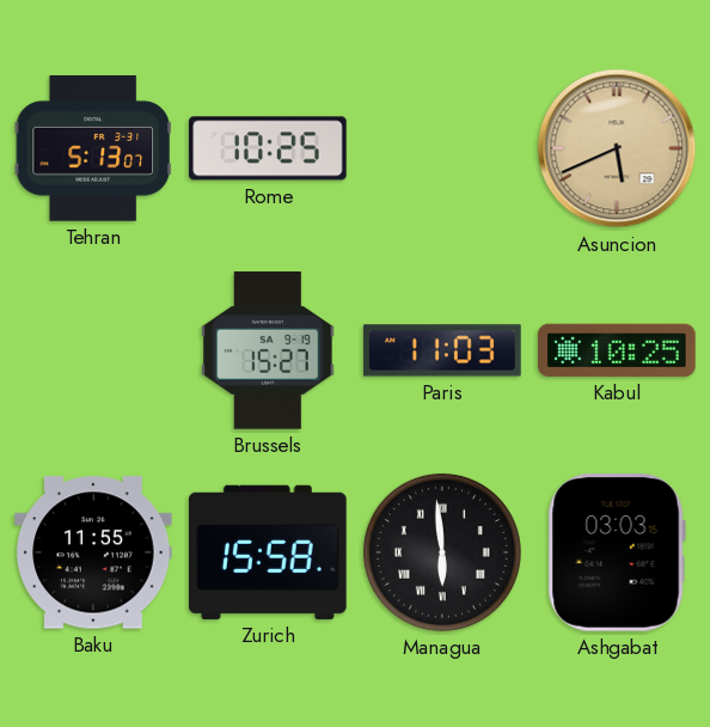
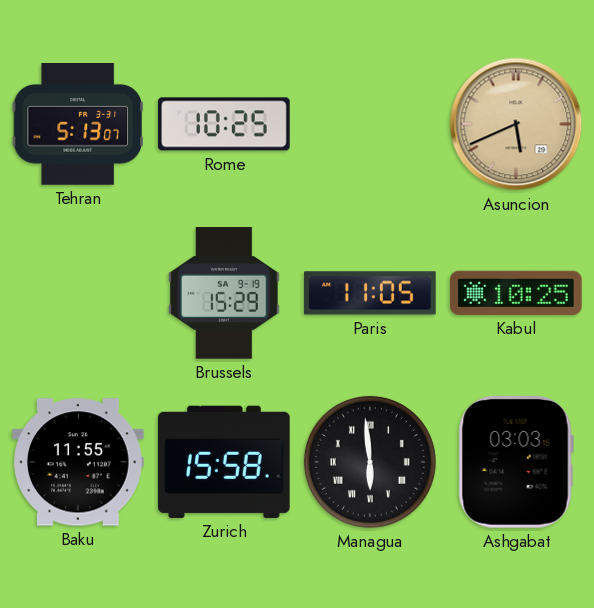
Brussels: 15:27 -> 15:29
Paris: 11:03 -> 11:05
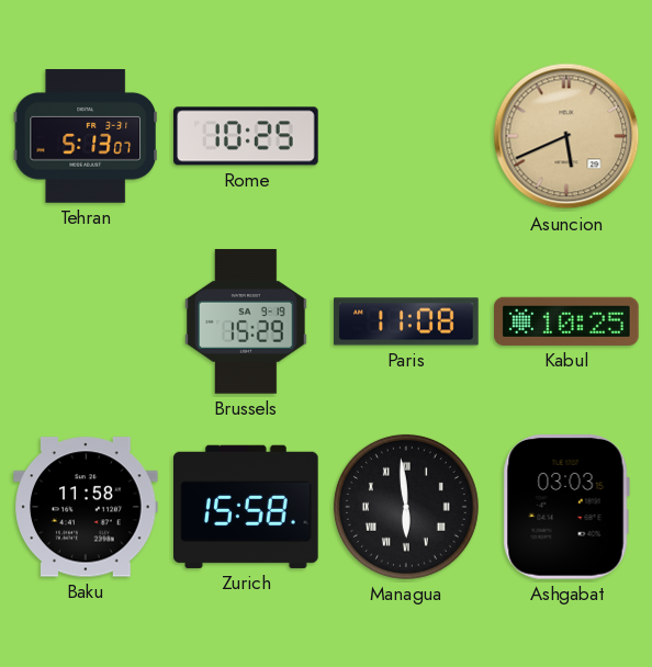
Paris: 11:05 -> 11:08
Baku: 11:55 -> 11:58
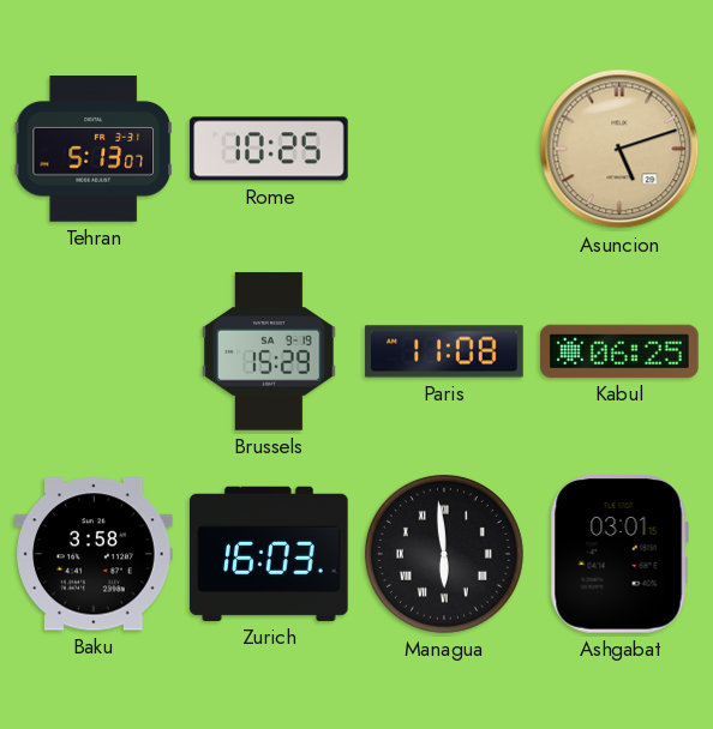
Asuncion: 5:41 -> 5:12
Kabul: 10:25 -> 06:25
Baku: 11:58 -> 3:58
Zurich: 15:58 -> 16:03
Ashgabat: 03:03 -> 03:01
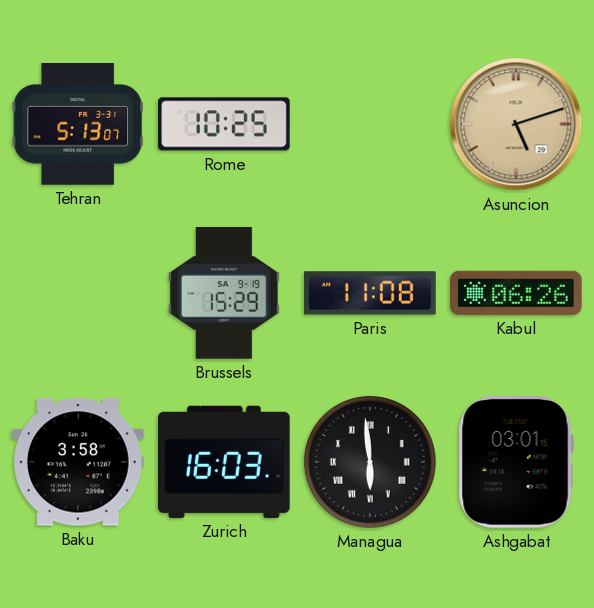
Kabul: 06:25 -> 06:26
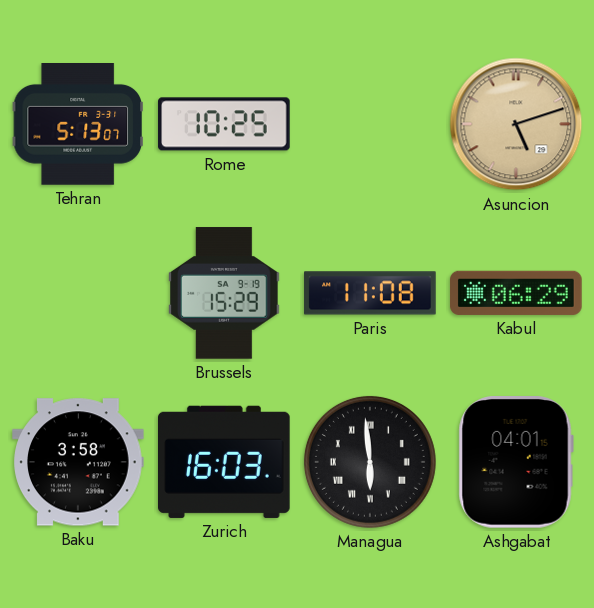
Kabul: 06:26 -> 06:29
Ashgabat: 03:01 -> 04:01
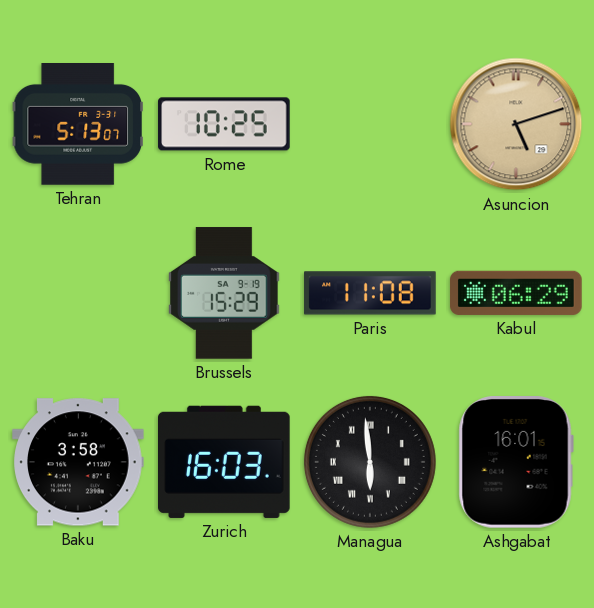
Ashgabat: 04:01 -> 16:01
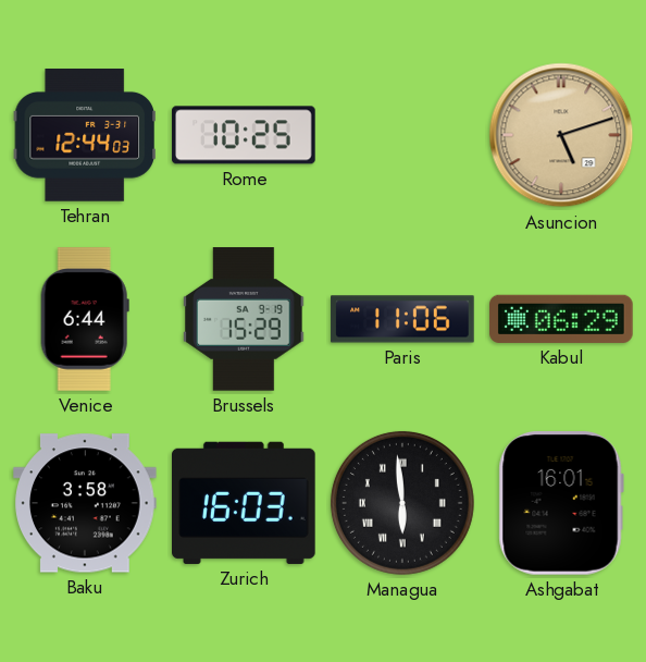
Tehran: 5:13 -> 12:44
Venice: none -> 6:44
Paris: 11:08 -> 11:06
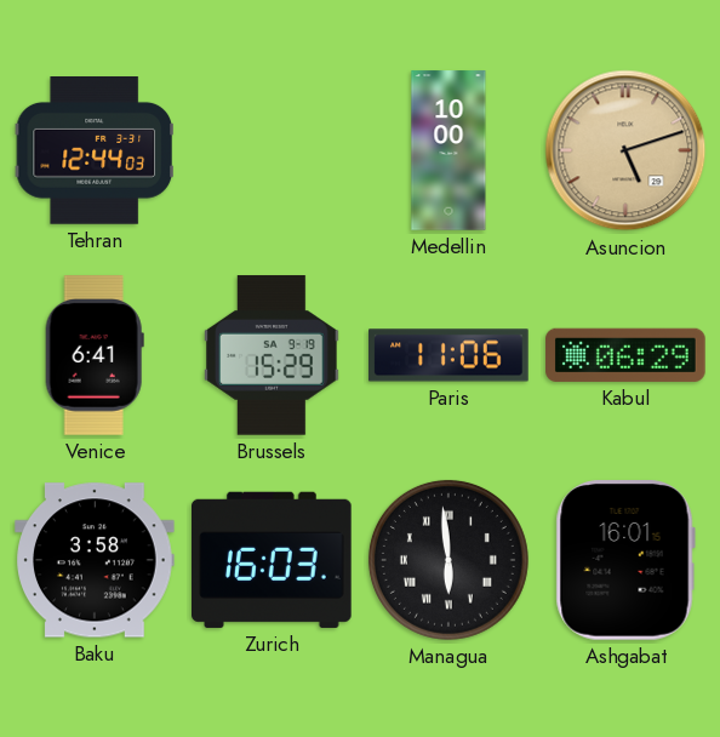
Rome: 10:25 -> none
Medellin: none -> 10:00
Venice: 6:44 -> 6:41
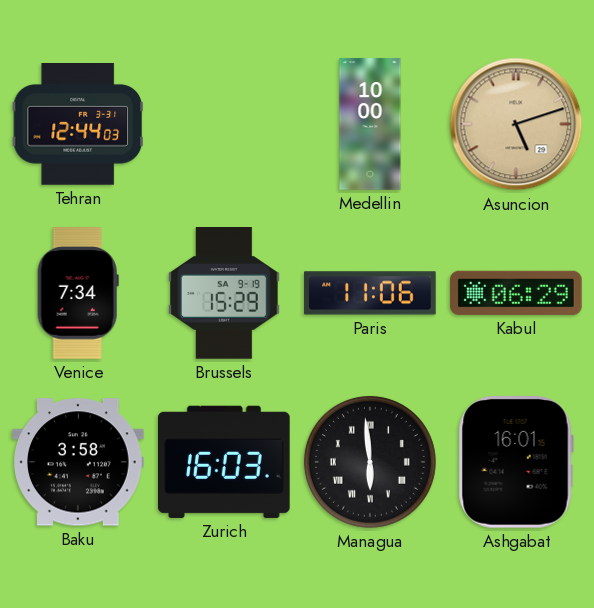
Venice: 6:41 -> 7:34
